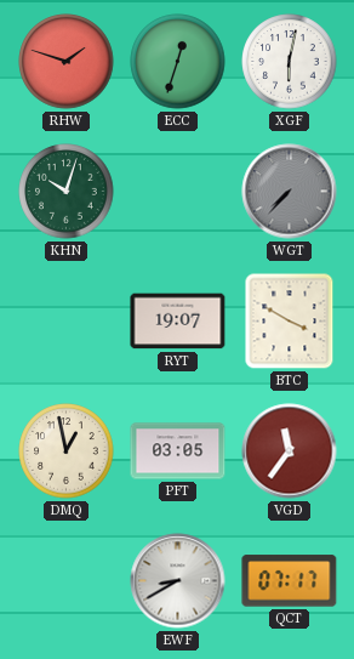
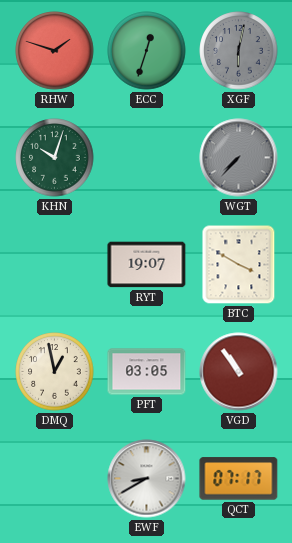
XGF dial: white -> grey
VGD: 11:36 -> 10:54
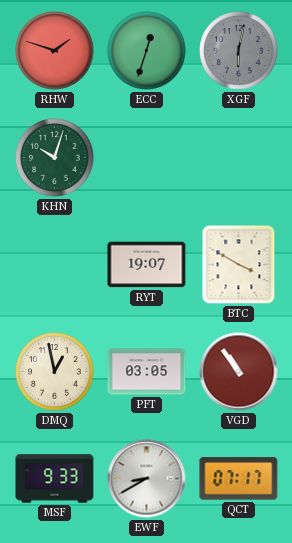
WGT: 7:37 -> none
MSF: none -> 9:33
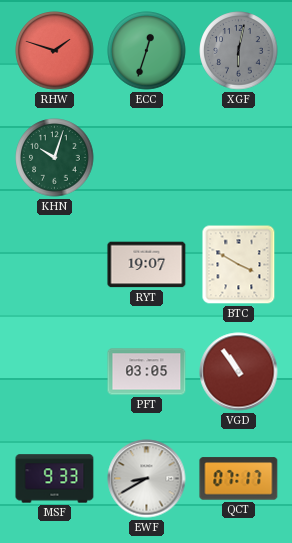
DMQ: 12:58 -> none
